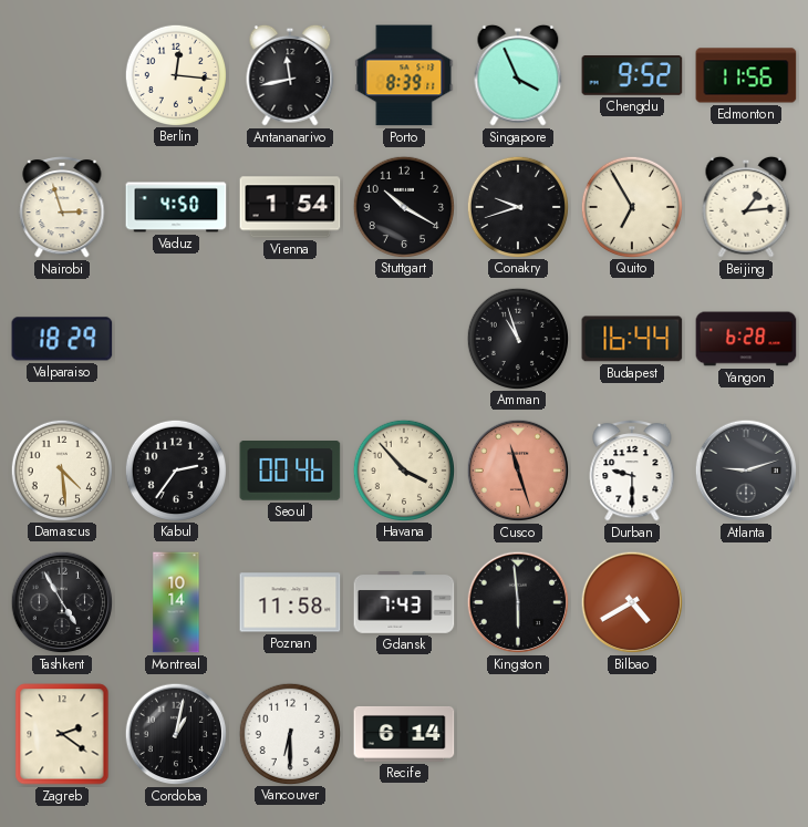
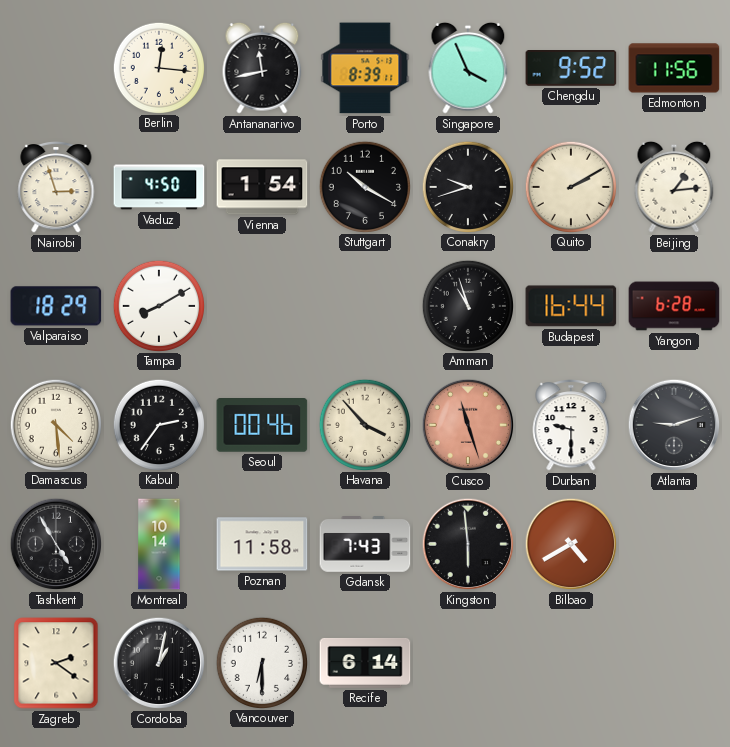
Quito: 6:55 -> 2:10
Tampa: none -> 8:10
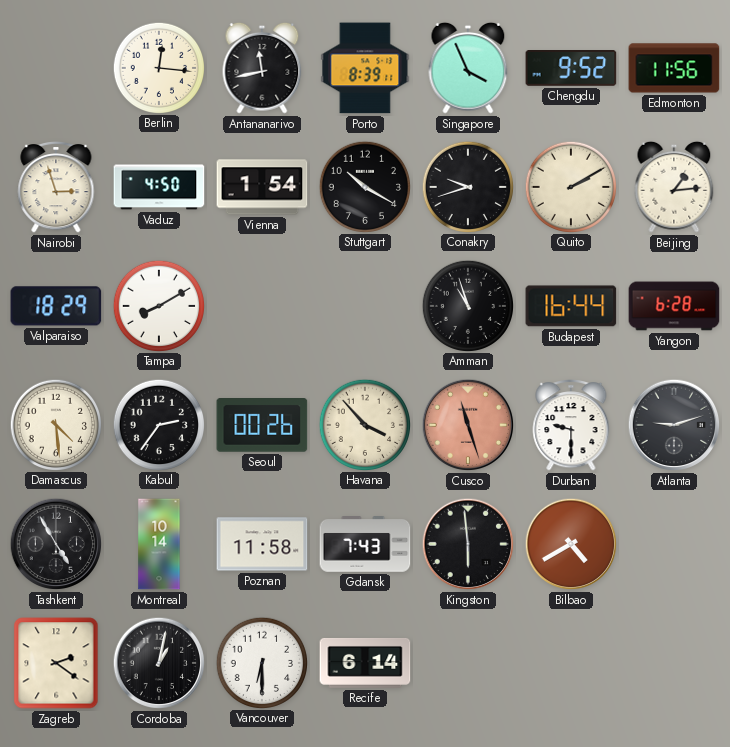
Seoul: 00:46 -> 00:26
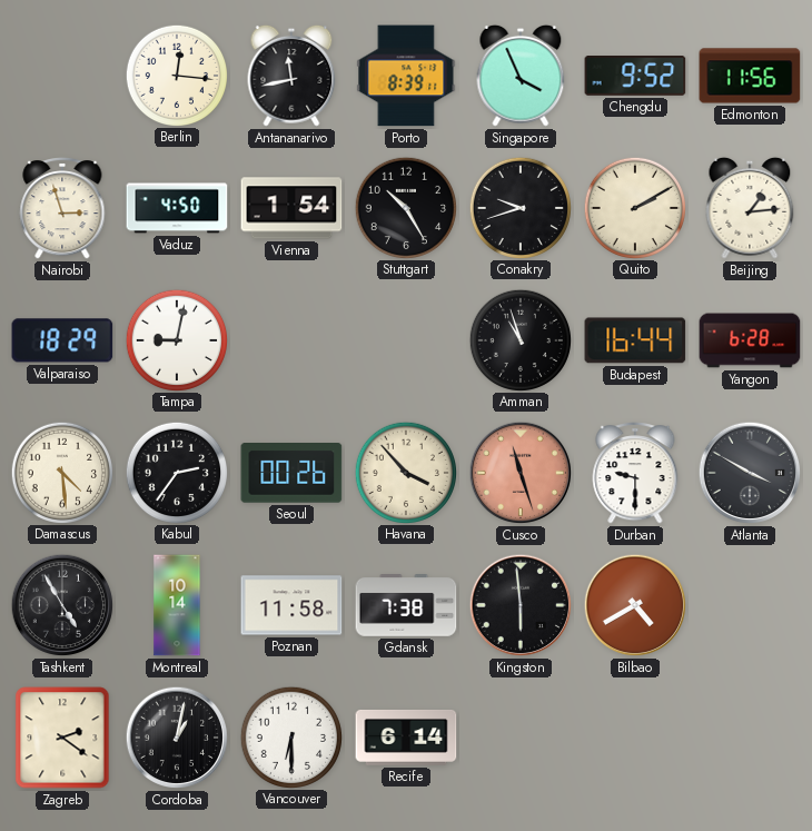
Stuttgart: 10:20 -> 10:25
Tampa: 8:10 -> 9:02
Atlanta: 9:12 -> 3:50
Gdansk: 7:43 -> 7:38
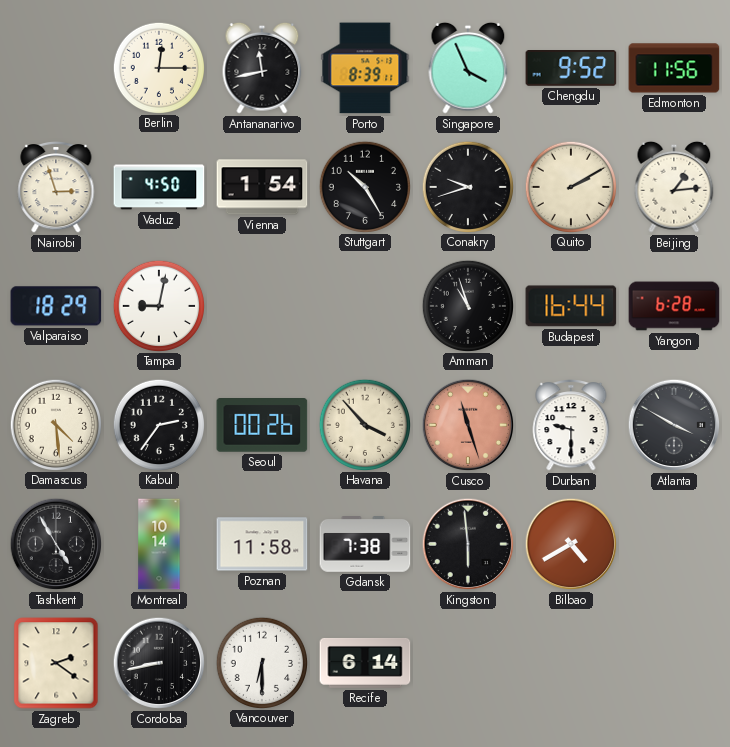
Berlin: 12:16 -> 12:15
Cordoba: 1:02 -> 8:43
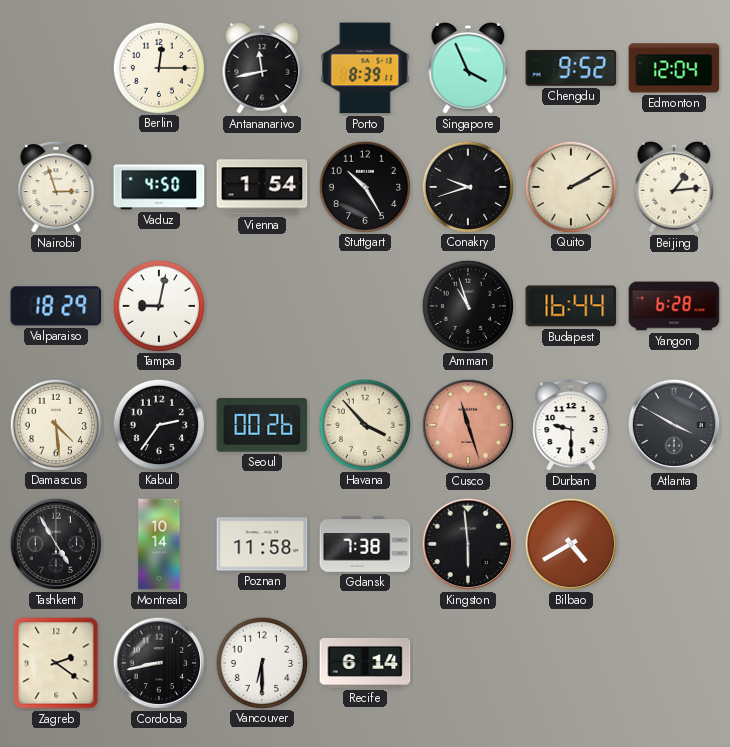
Edmonton: 11:56 -> 12:04
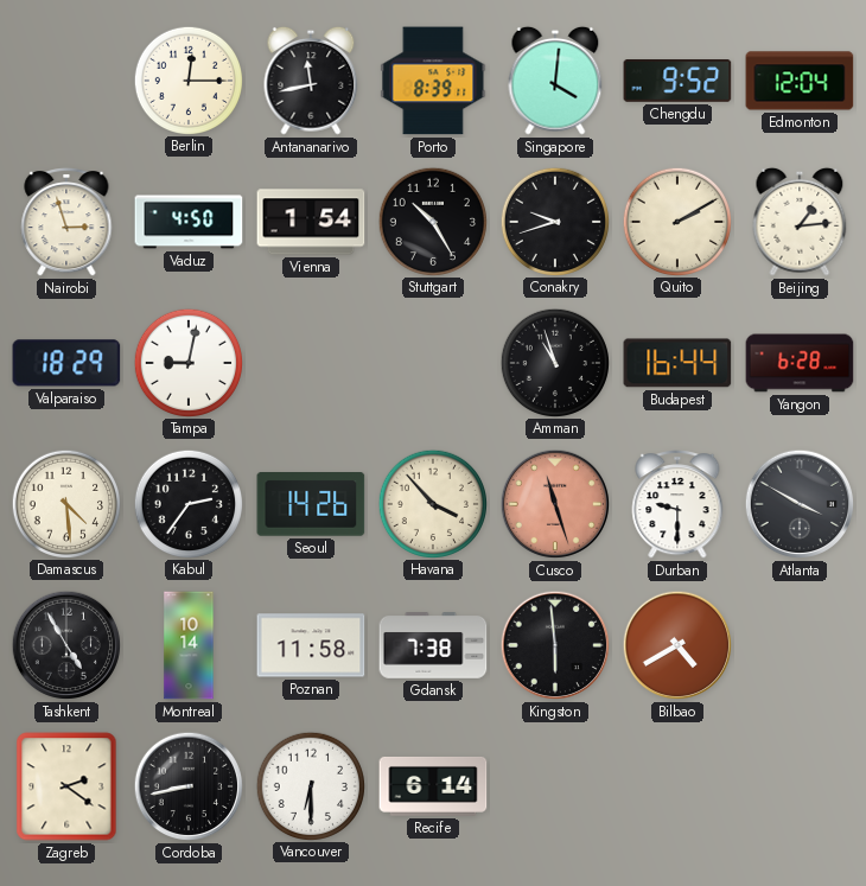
Singapore: 3:56 -> 4:01
Seoul: 00:26 -> 14:26
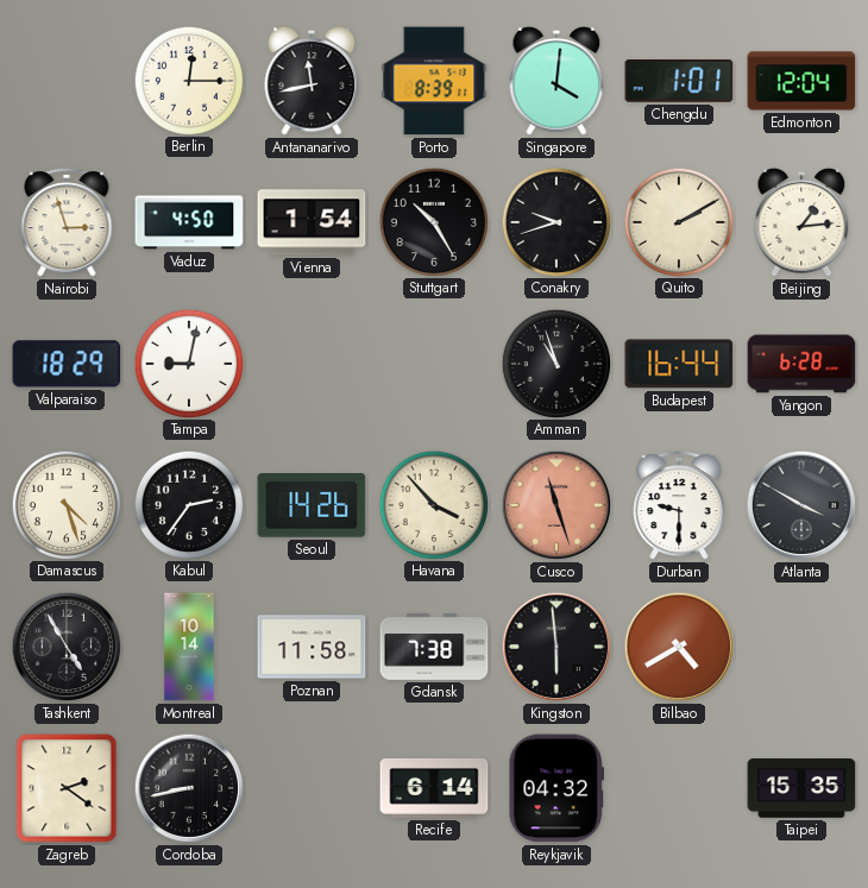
Chengdu: 9:52 -> 1:01
Damascus: 4:29 -> 4:27
Vancouver: 6:30 -> none
Reykjavik: none -> 04:32
Taipei: none -> 15:35
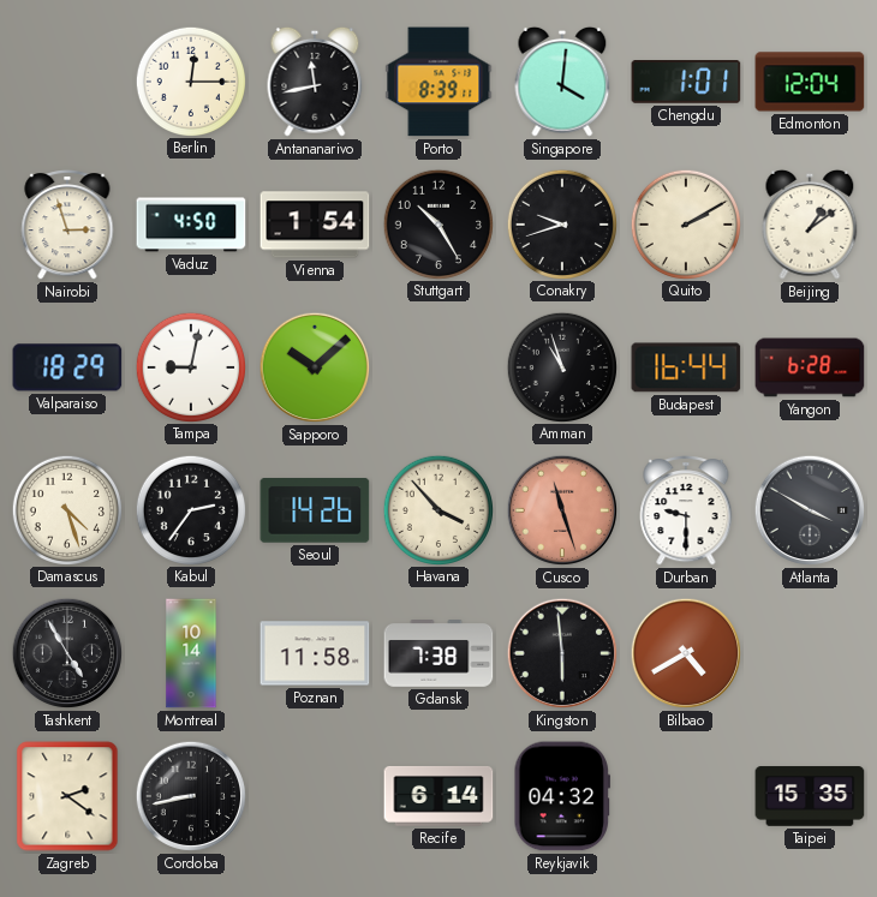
Beijing: 1:14 -> 1:09
Sapporo: none -> 10:08
